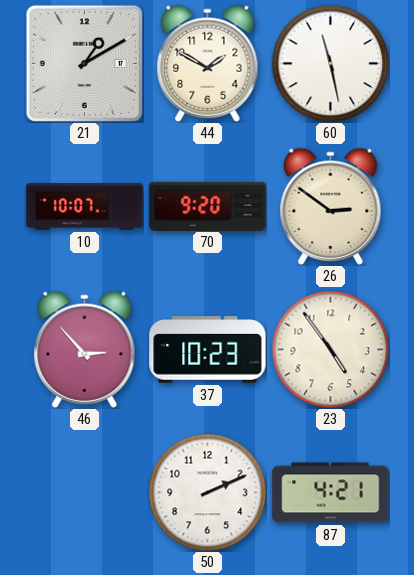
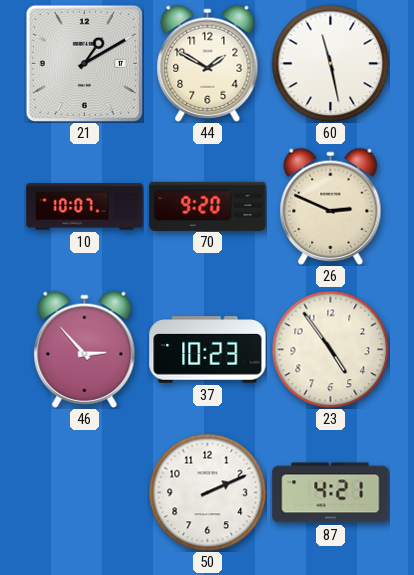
26: 2:51 -> 2:49
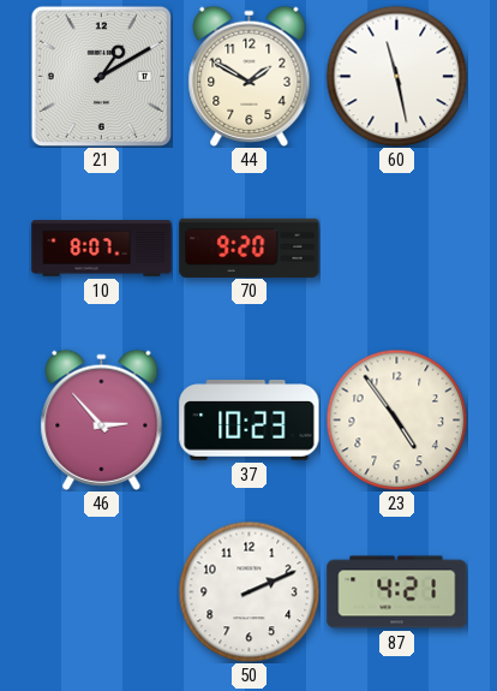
10: 10:07 -> 8:07
26: 2:49 -> none
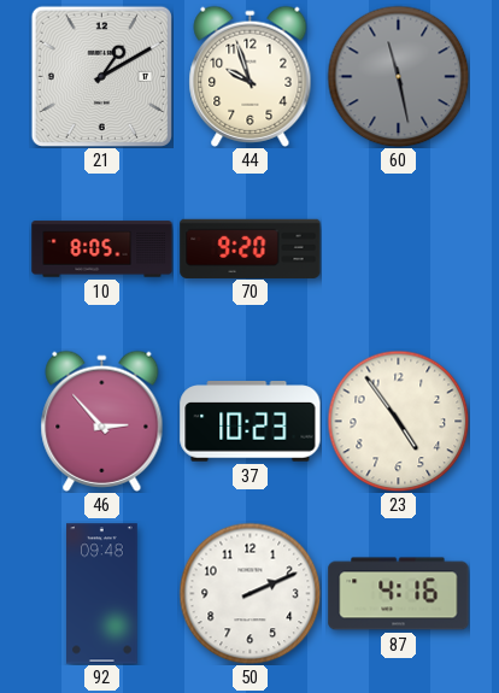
44: 1:50 -> 9:57
60 dial: white -> grey
10: 8:07 -> 8:05
92: none -> 09:48
87: 4:21 -> 4:16
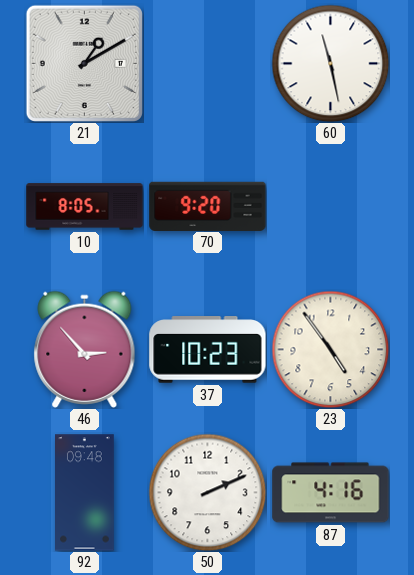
44: 9:57 -> none
60 dial: grey -> white
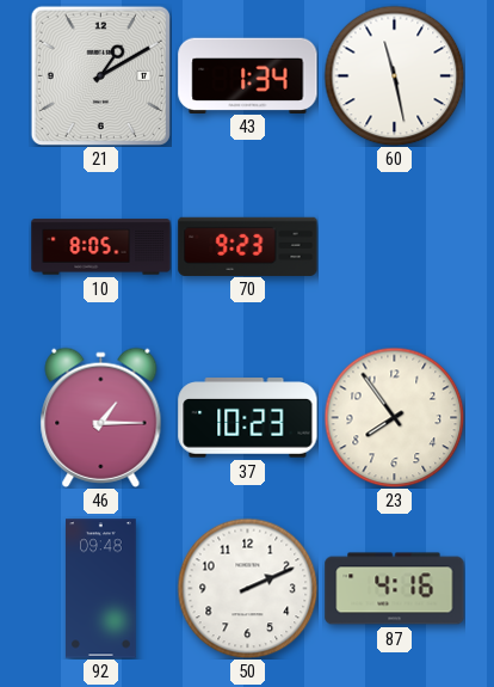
43: none -> 1:34
70: 9:20 -> 9:23
46: 2:53 -> 1:15
23: 4:54 -> 7:54
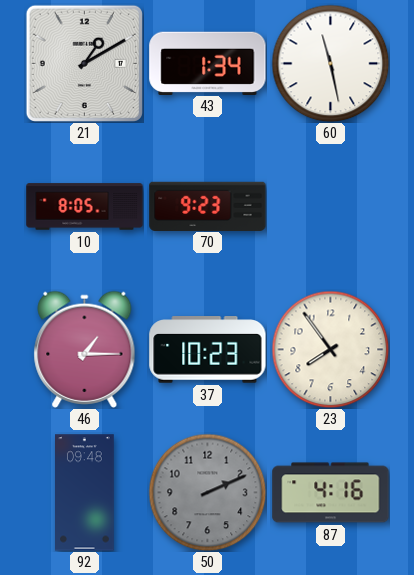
50 dial: white -> grey
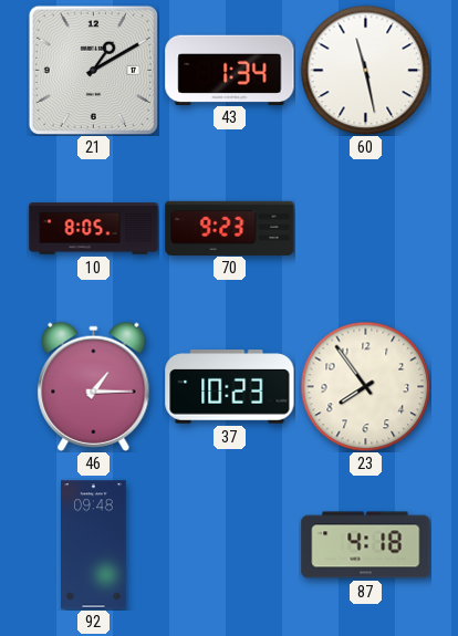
50: 2:11 -> none
87: 4:16 -> 4:18
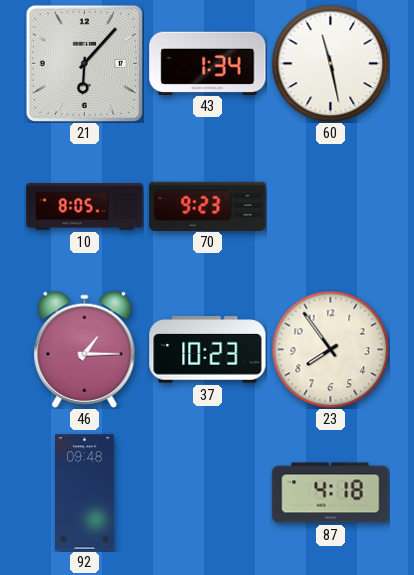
21: 1:10 -> 6:07
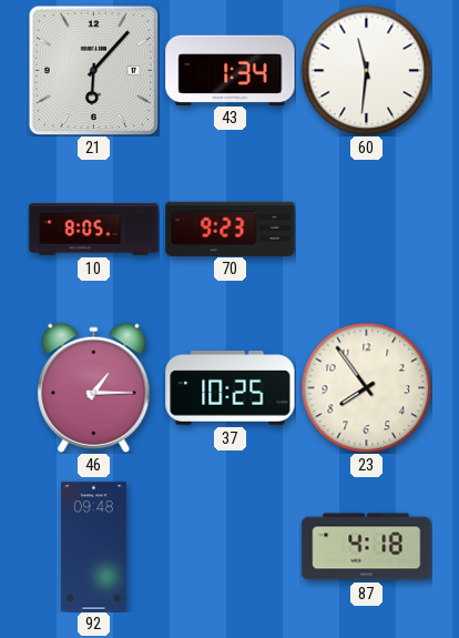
60: 11:28 -> 11:31
37: 10:23 -> 10:25
